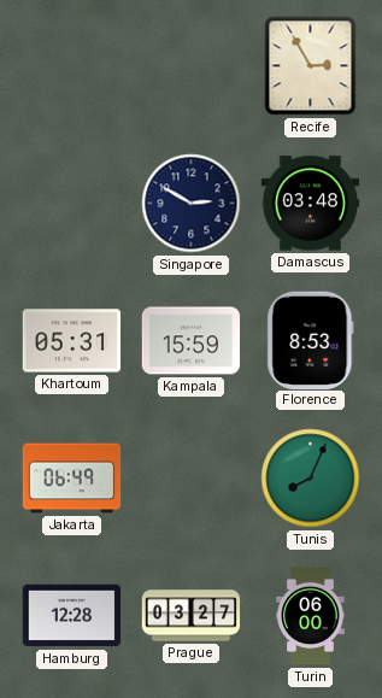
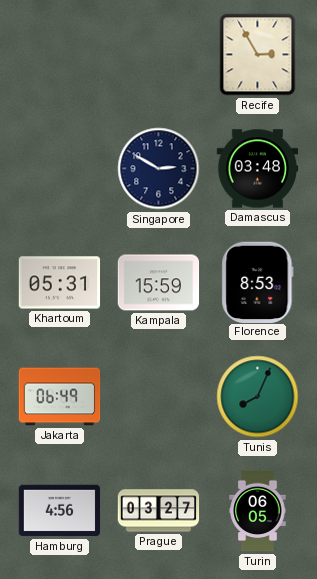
Hamburg: 12:28 -> 4:56
Turin: 06:00 -> 06:05
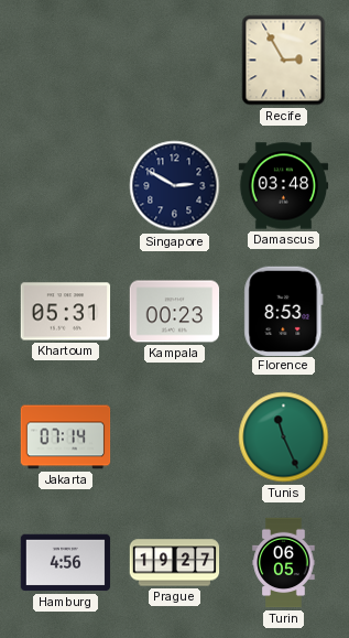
Kampala: 15:59 -> 00:23
Jakarta: 06:49 -> 07:14
Tunis: 8:04 -> 11:26
Prague: 03:27 -> 19:27
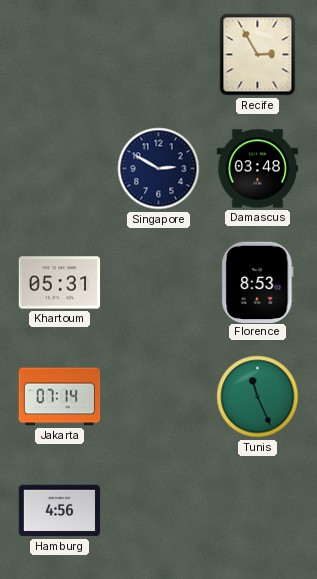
Kampala: 00:23 -> none
Prague: 19:27 -> none
Turin: 06:05 -> none
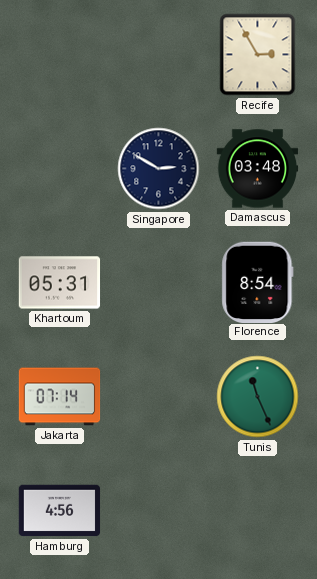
Florence: 8:53 -> 8:54
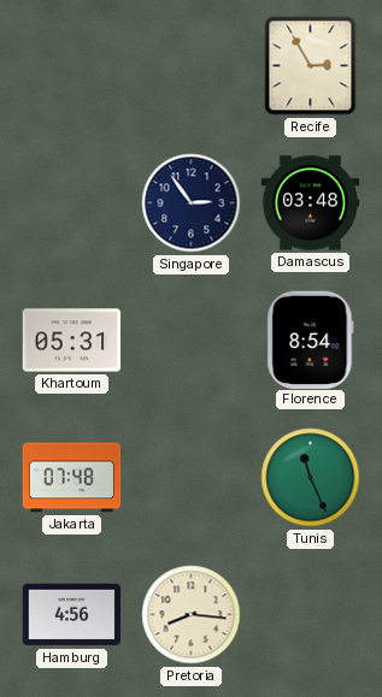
Singapore: 2:50 -> 2:54
Jakarta: 07:14 -> 07:48
Pretoria: none -> 8:16
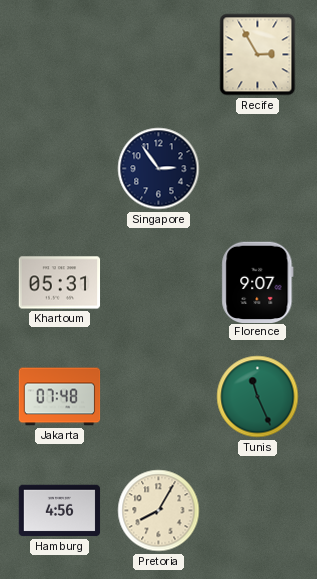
Damascus: 03:48 -> none
Florence: 8:54 -> 9:07
Pretoria: 8:16 -> 8:05
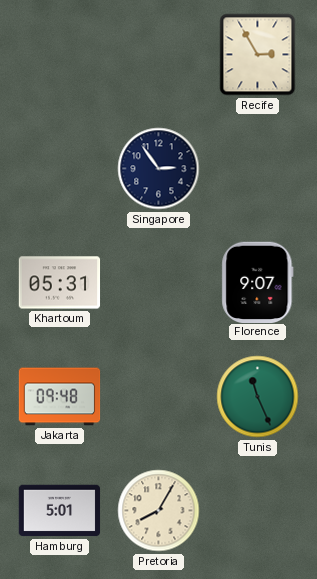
Jakarta: 07:48 -> 09:48
Hamburg: 4:56 -> 5:01
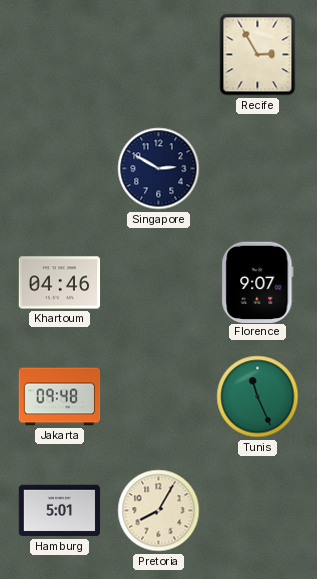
Singapore: 2:54 -> 2:50
Khartoum: 05:31 -> 04:46
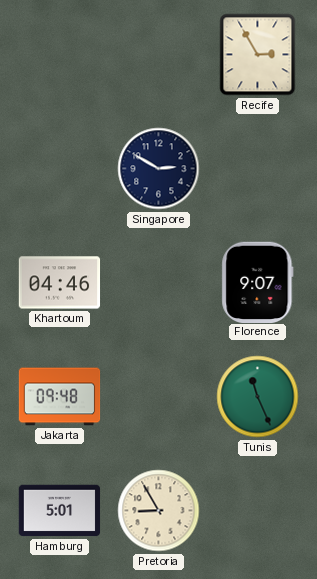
Pretoria: 8:05 -> 8:55
